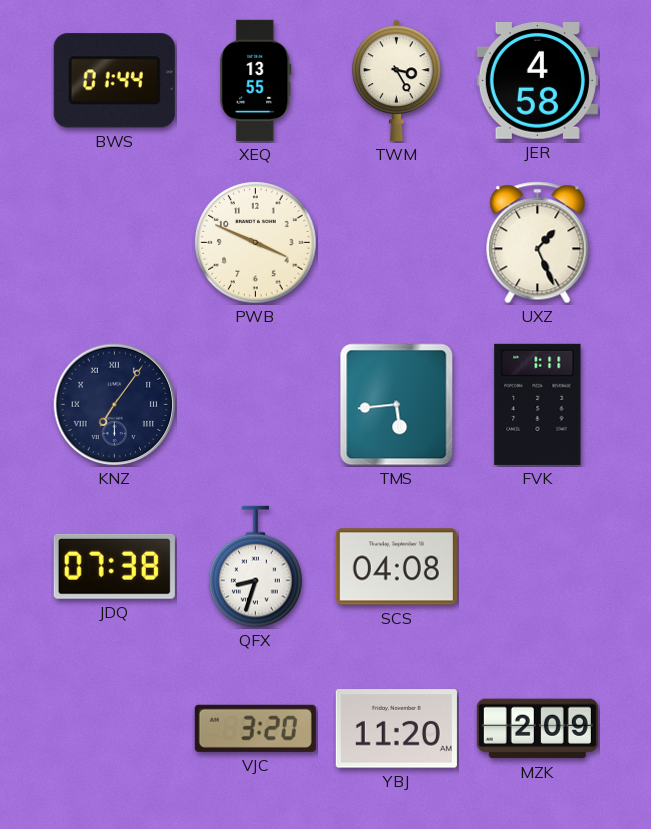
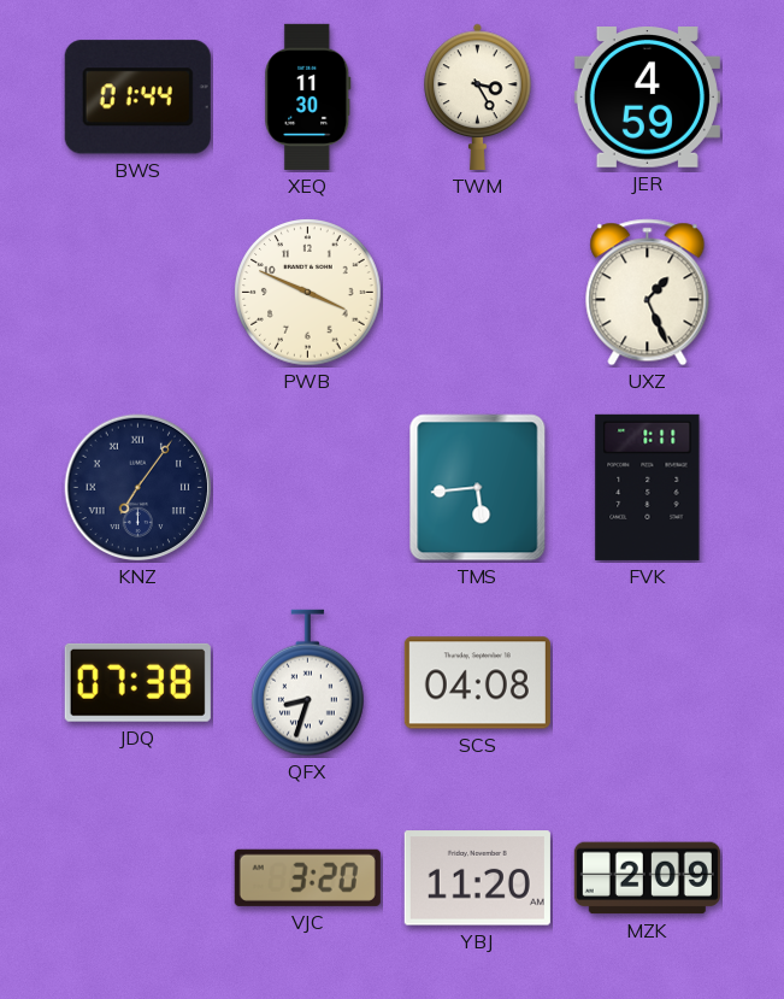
XEQ: 13:55 -> 11:30
JER: 4:58 -> 4:59
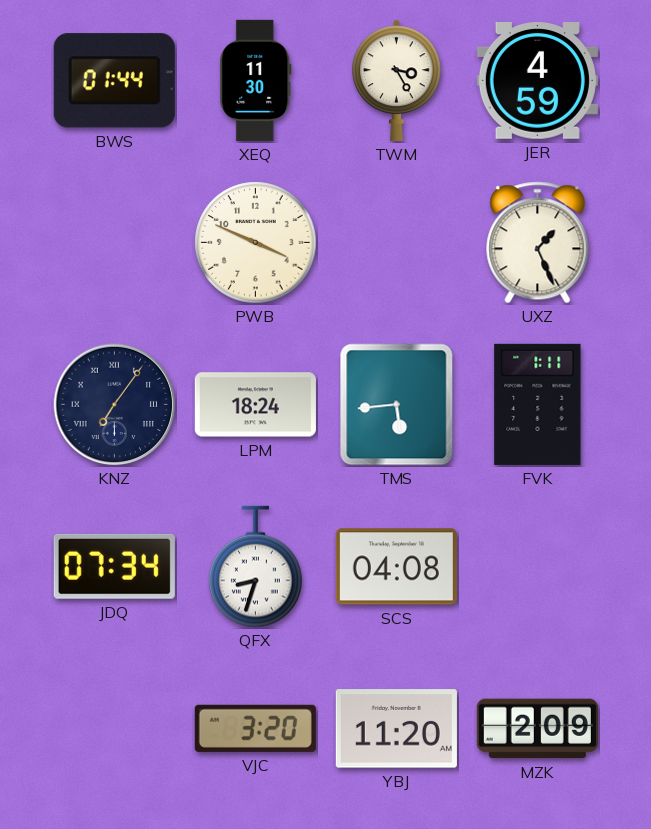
LPM: none -> 18:24
JDQ: 07:38 -> 07:34
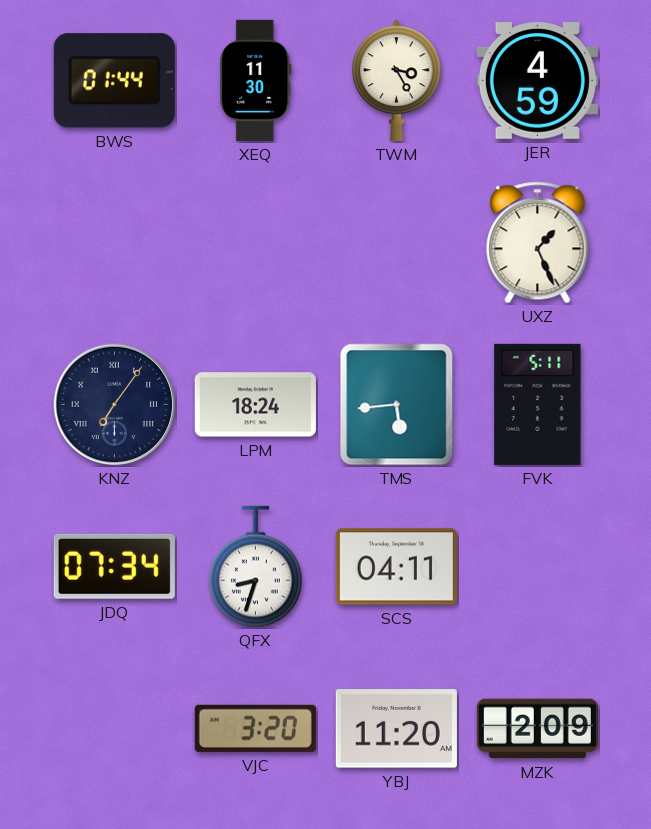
PWB: 3:49 -> none
FVK: 1:11 -> 5:11
SCS: 04:08 -> 04:11
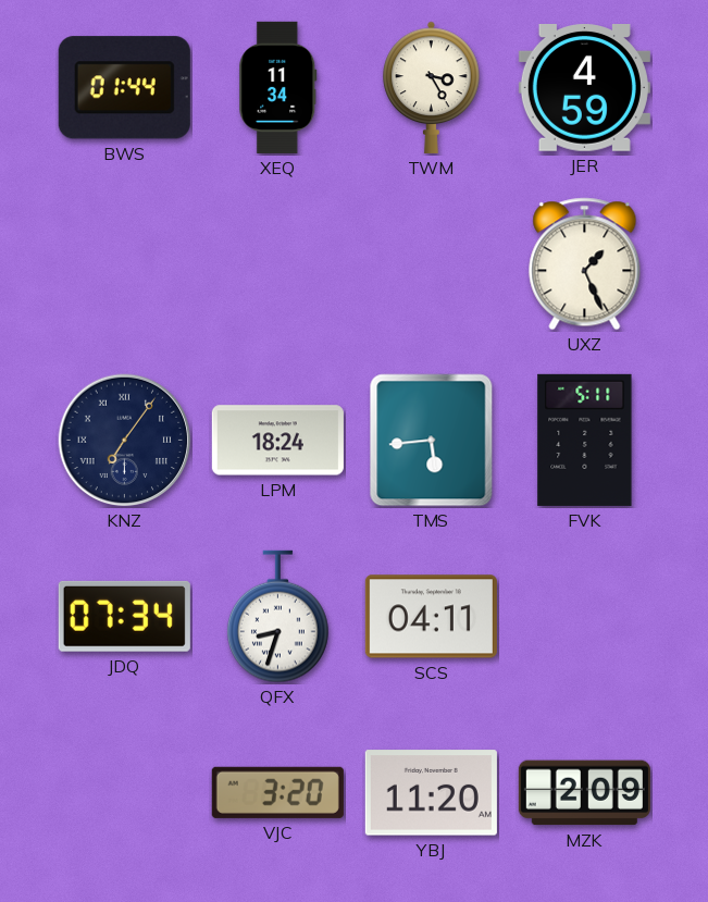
XEQ: 11:30 -> 11:34
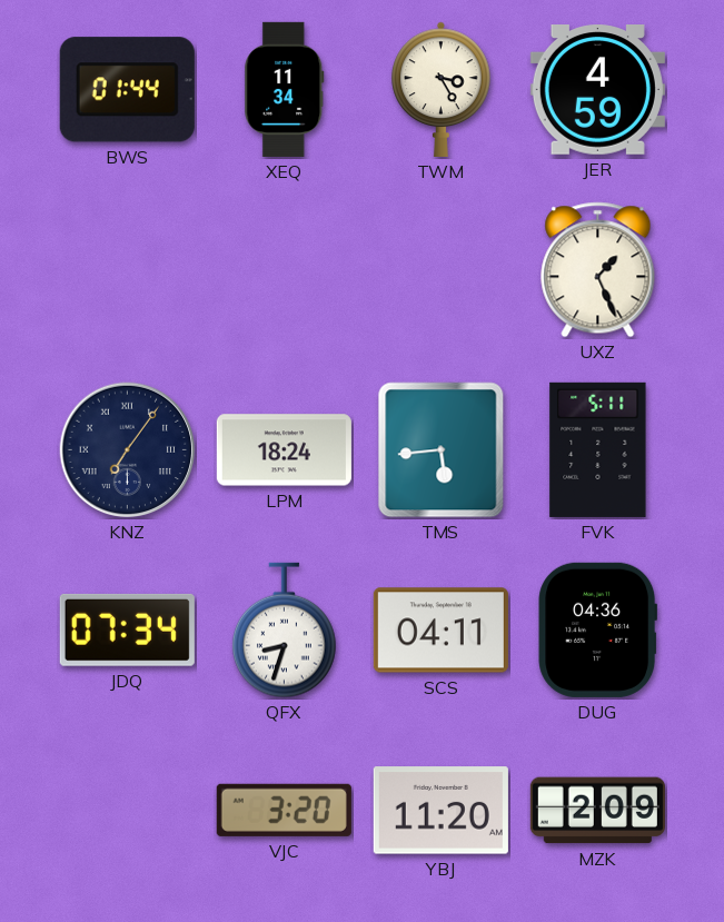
DUG: none -> 04:36
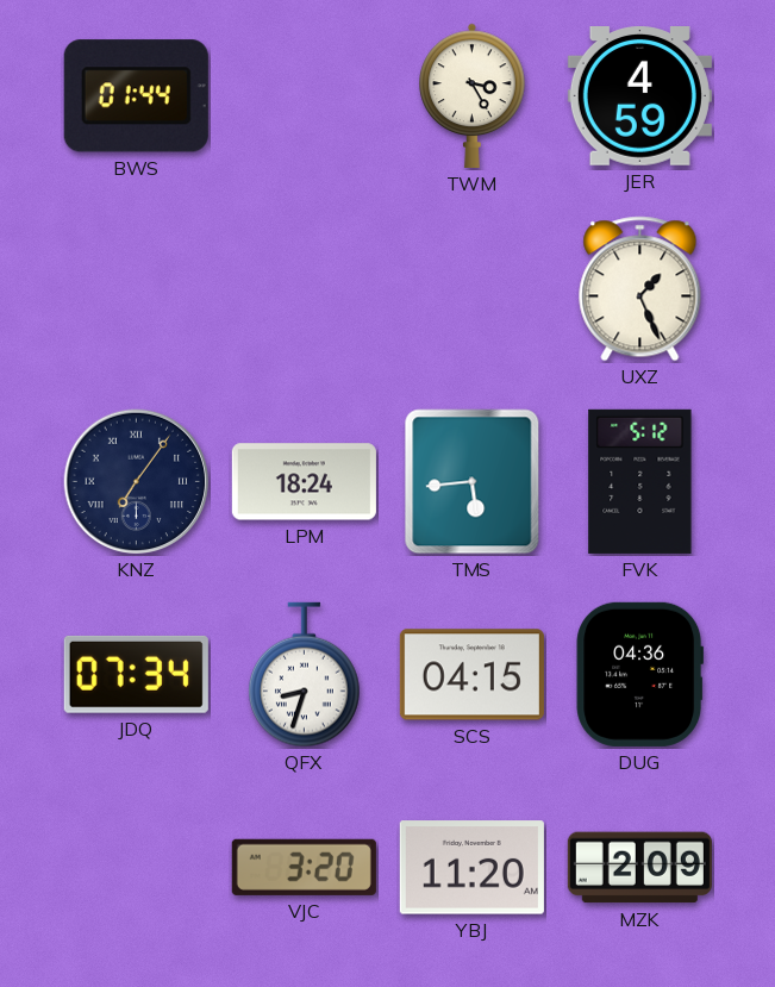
XEQ: 11:34 -> none
FVK: 5:11 -> 5:12
SCS: 04:11 -> 04:15
